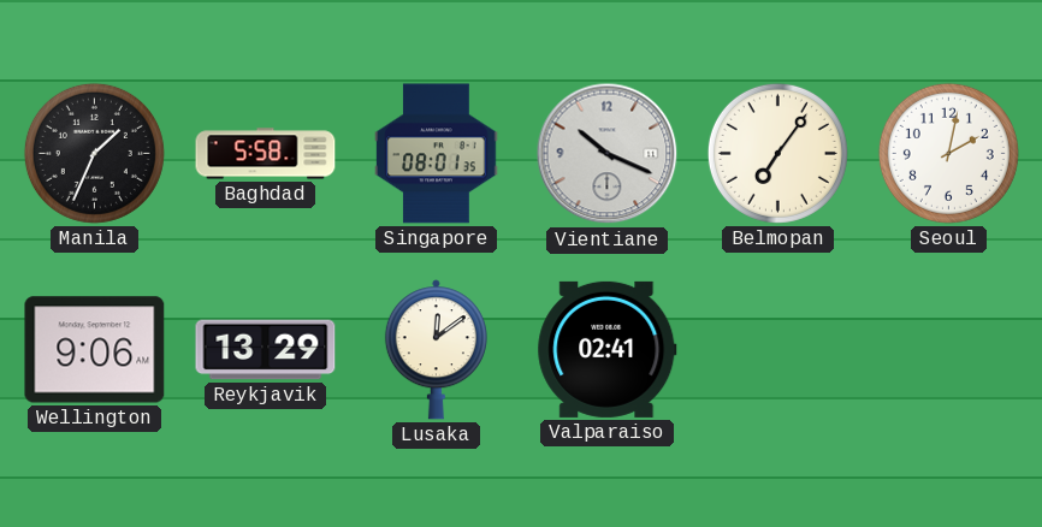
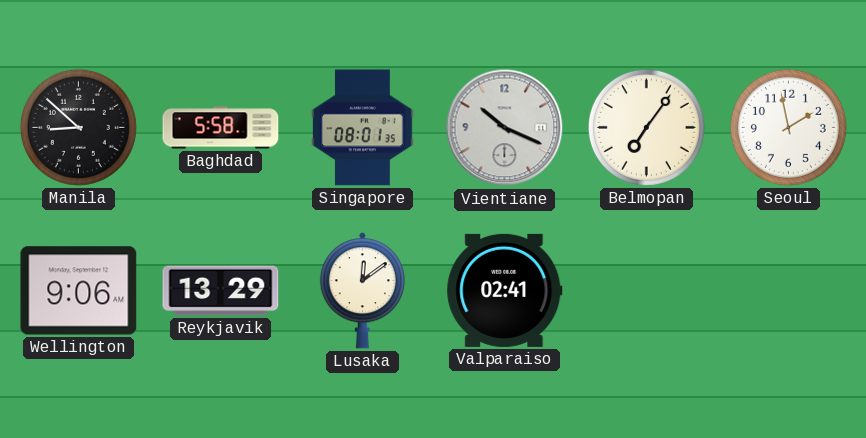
Manila: 1:34 -> 8:52
Seoul: 2:02 -> 1:58
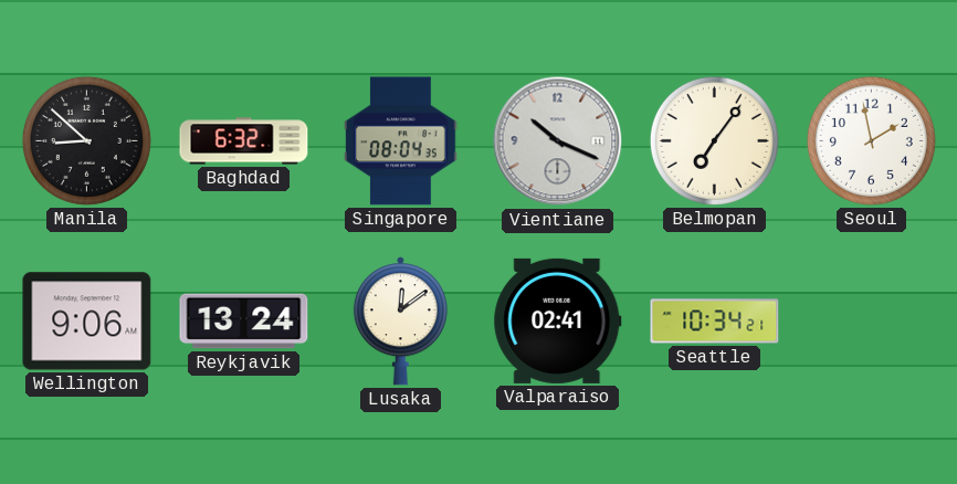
Baghdad: 5:58 -> 6:32
Singapore: 08:01 -> 08:04
Reykjavik: 13:29 -> 13:24
Seattle: none -> 10:34
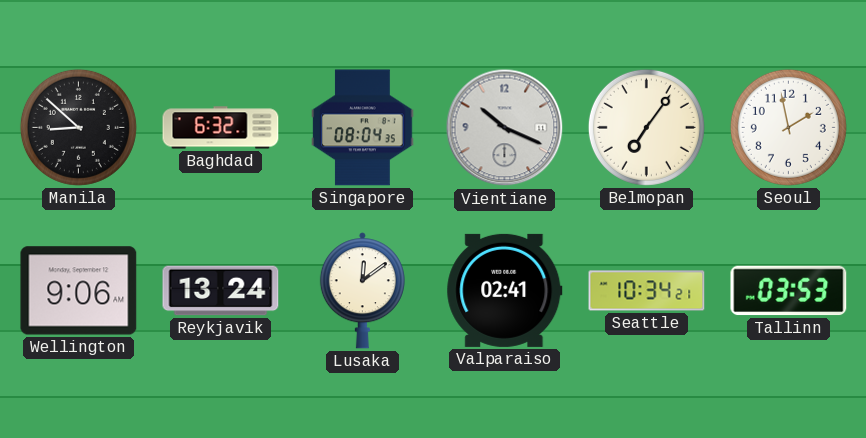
Tallinn: none -> 03:53
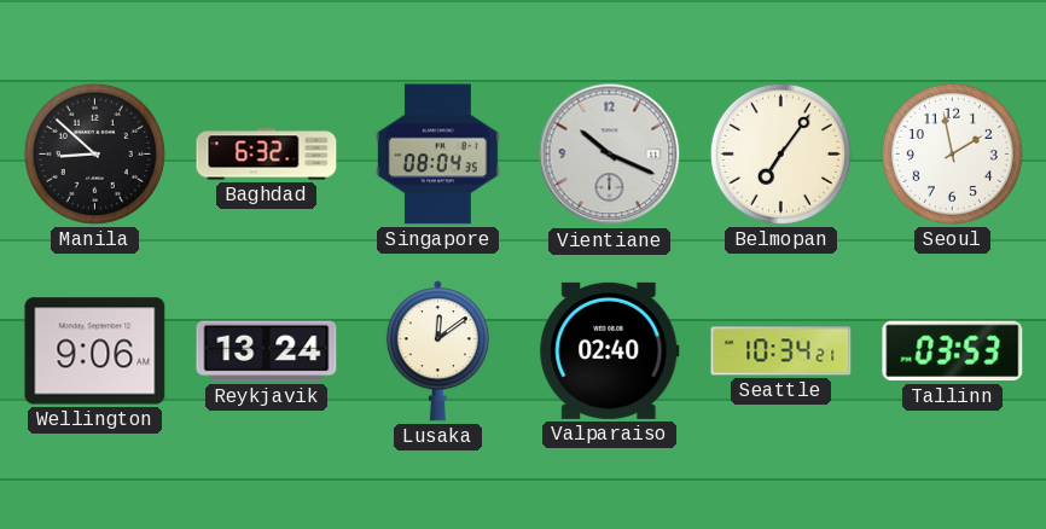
Valparaiso: 02:41 -> 02:40
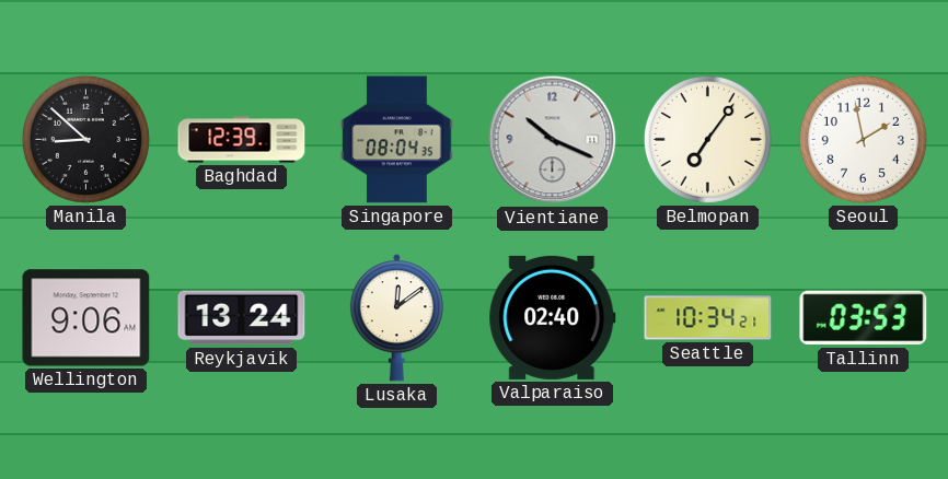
Baghdad: 6:32 -> 12:39
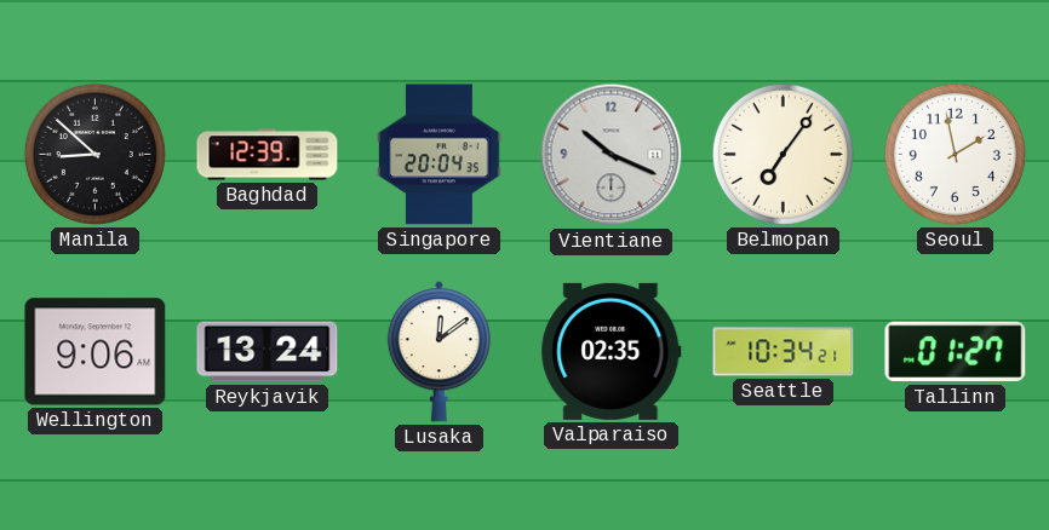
Singapore: 08:04 -> 20:04
Valparaiso: 02:40 -> 02:35
Tallinn: 03:53 -> 01:27
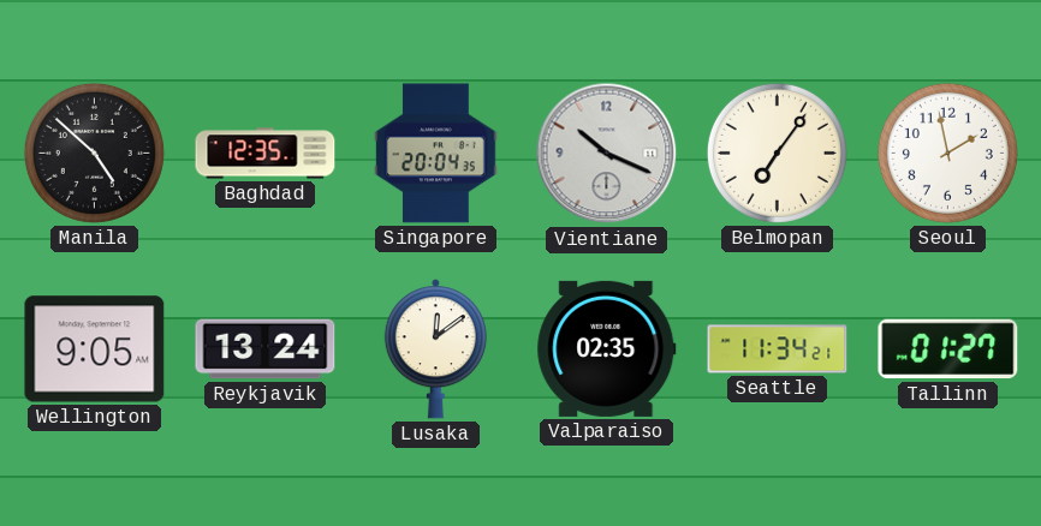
Manila: 8:52 -> 4:52
Baghdad: 12:39 -> 12:35
Wellington: 9:06 -> 9:05
Seattle: 10:34 -> 11:34
